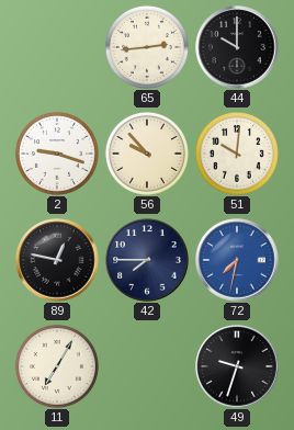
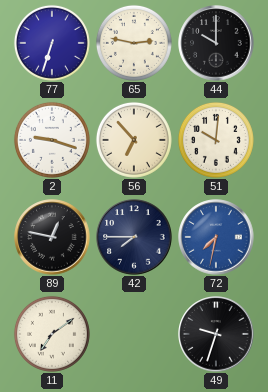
77: none -> 6:33
65: 2:44 -> 2:47
56: 9:53 -> 6:53
11: 7:05 -> 7:09
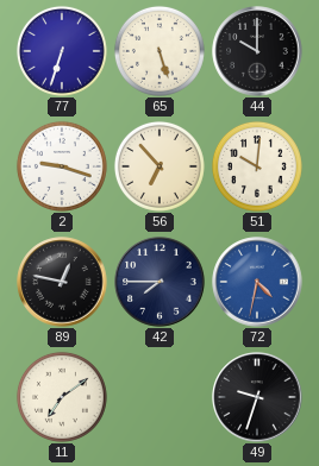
65: 2:47 -> 5:27
72: 7:32 -> 4:32
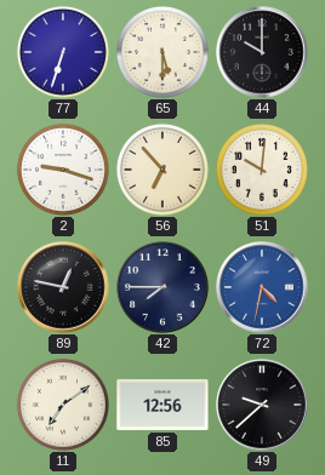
65: 5:27 -> 5:30
85: none -> 12:56
49: 9:33 -> 9:38
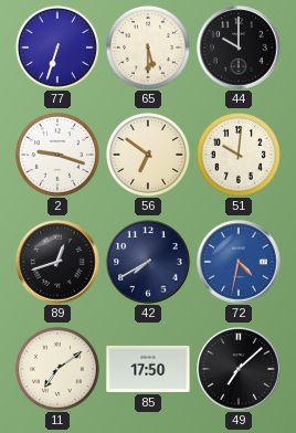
56: 6:53 -> 6:51
89: 12:47 -> 12:42
42: 7:45 -> 7:40
85: 12:56 -> 17:50
49: 9:38 -> 7:08
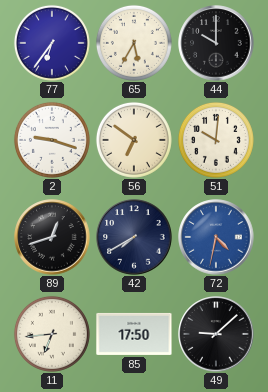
77: 6:33 -> 6:36
65: 5:30 -> 5:35
11: 7:09 -> 6:44
49: 7:08 -> 9:08
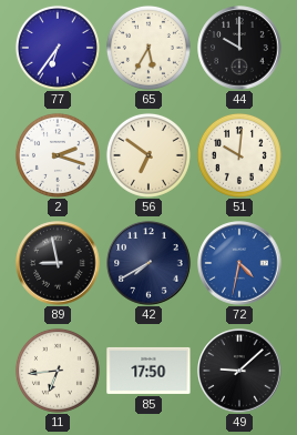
2: 9:18 -> 2:18
89: 12:42 -> 8:58
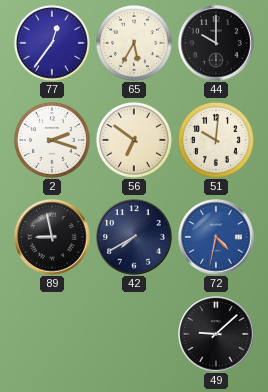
77: 6:36 -> 12:36
11: 6:44 -> none
85: 17:50 -> none
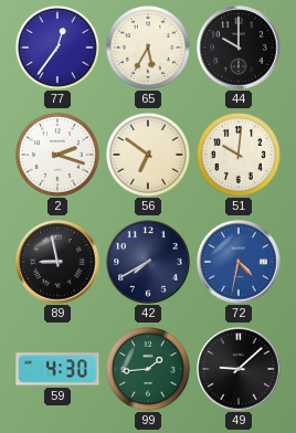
59: none -> 4:30
99: none -> 1:44
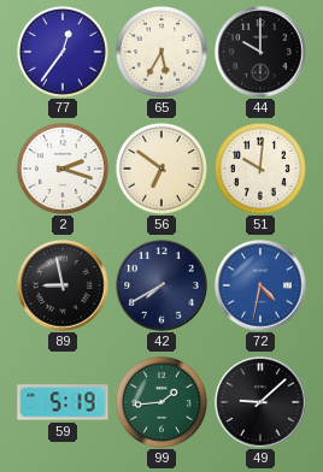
59: 4:30 -> 5:19
